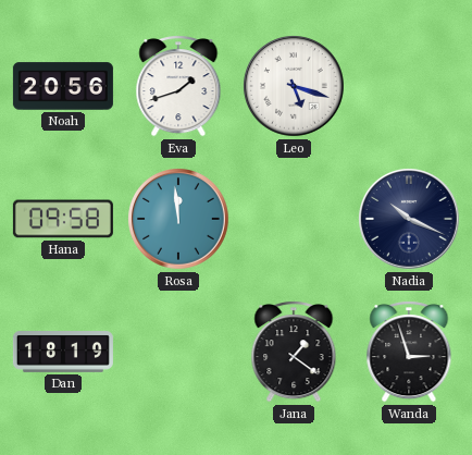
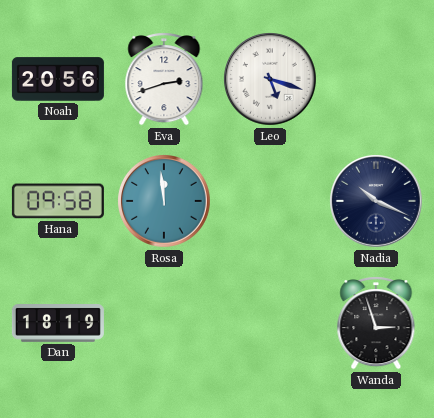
Eva: 1:42 -> 2:42
Jana: 1:21 -> none
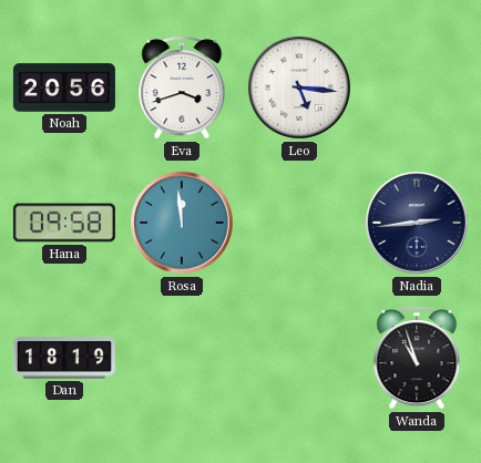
Eva: 2:42 -> 3:42
Leo: 5:18 -> 5:16
Nadia: 10:19 -> 2:44
Wanda: 2:57 -> 10:57
